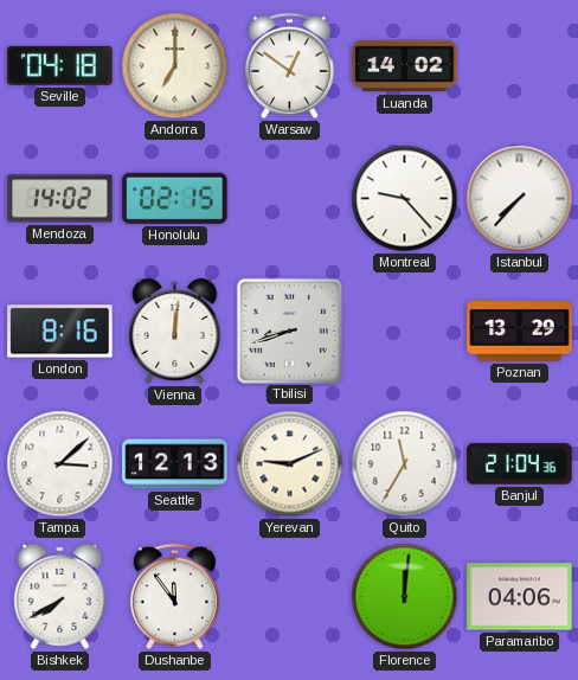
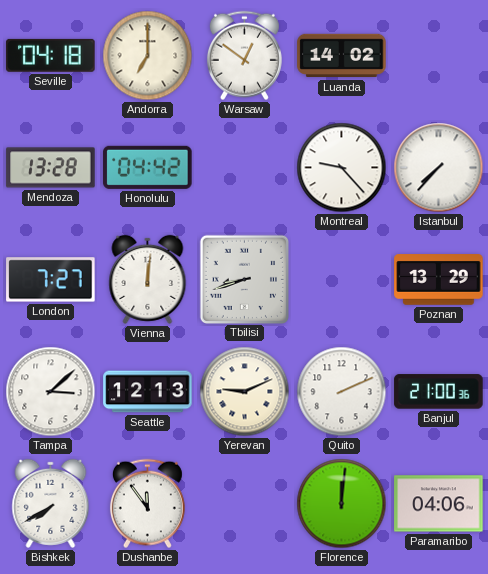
Mendoza: 14:02 -> 13:28
Honolulu: 02:15 -> 04:42
London: 8:16 -> 7:27
Quito: 11:35 -> 2:11
Banjul: 21:04 -> 21:00
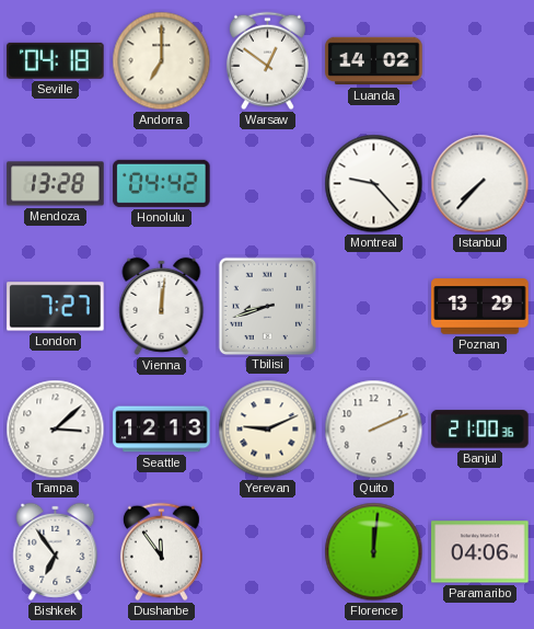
Bishkek: 7:40 -> 6:54
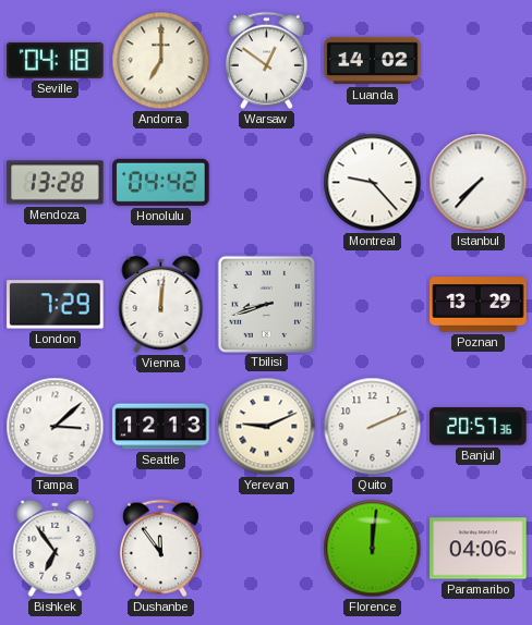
London: 7:27 -> 7:29
Banjul: 21:00 -> 20:57
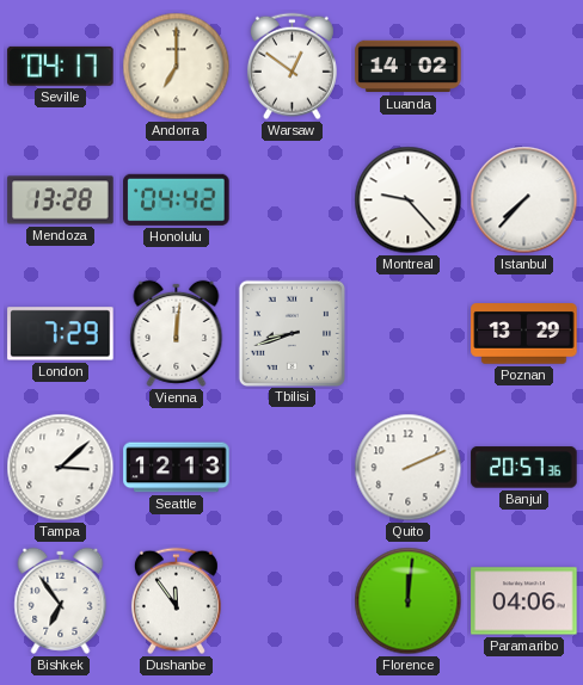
Seville: 04:18 -> 04:17
Yerevan: 9:11 -> none
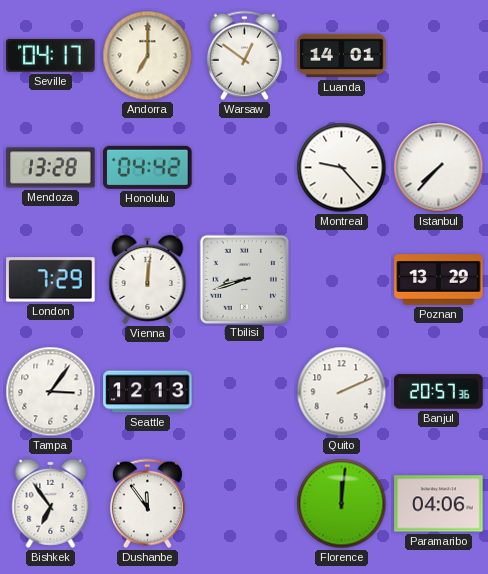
Luanda: 14:02 -> 14:01
Tampa: 3:08 -> 3:06
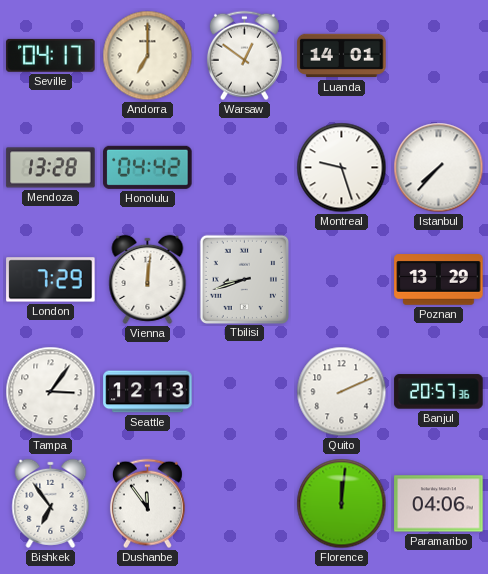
Montreal: 9:23 -> 9:27
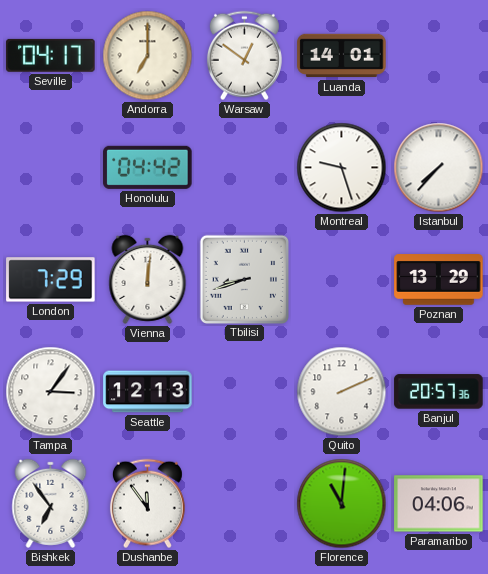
Mendoza: 13:28 -> none
Florence: 12:01 -> 11:01
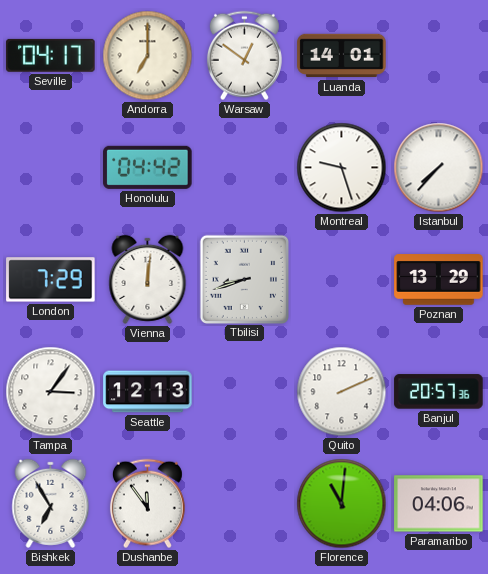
Bishkek: 6:54 -> 6:55
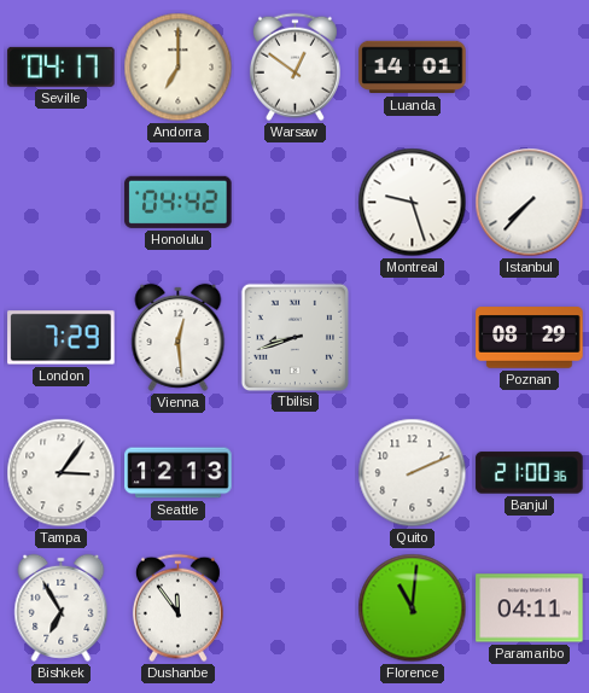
Vienna: 12:01 -> 12:29
Poznan: 13:29 -> 08:29
Banjul: 20:57 -> 21:00
Paramaribo: 04:06 -> 04:11
